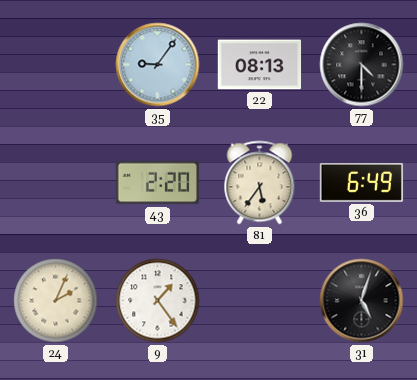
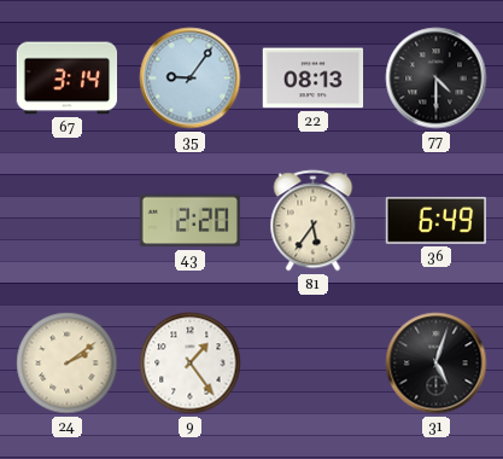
67: none -> 3:14
24: 2:04 -> 2:09
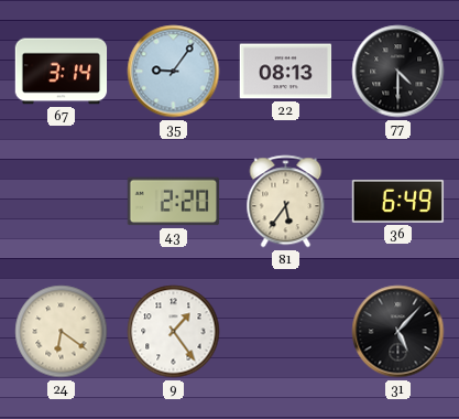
24: 2:09 -> 6:21
31: 5:03 -> 5:07
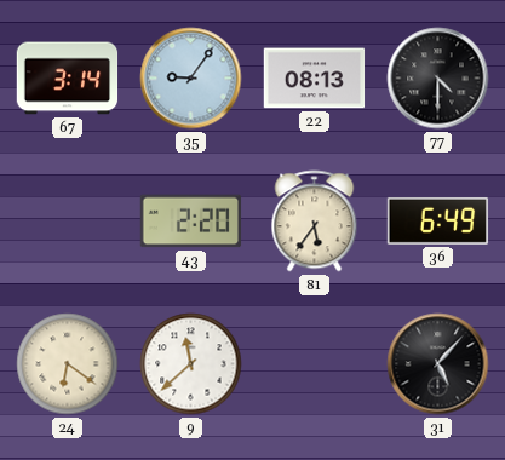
9: 1:24 -> 11:38
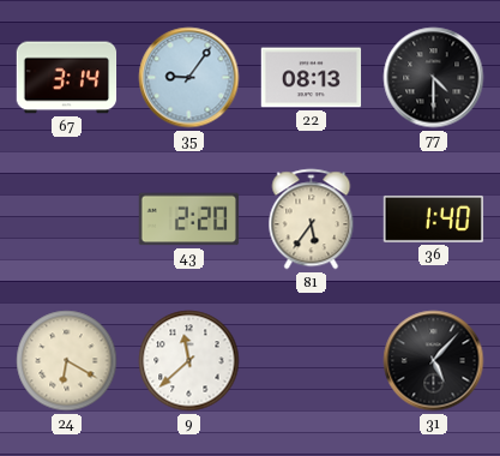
36: 6:49 -> 1:40
24: 6:21 -> 6:20
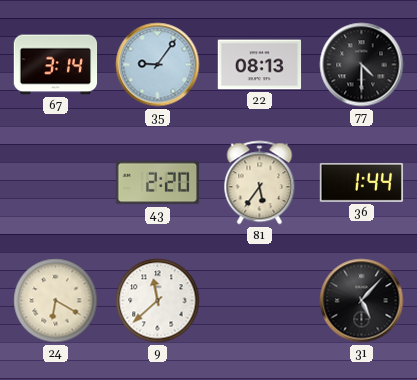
36: 1:40 -> 1:44
